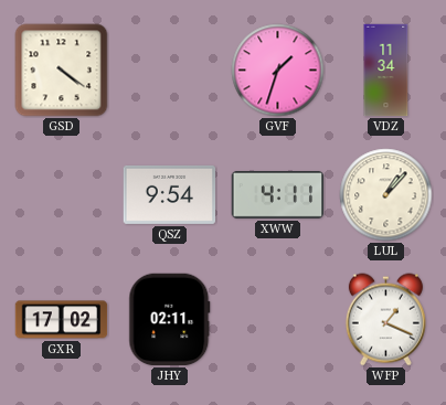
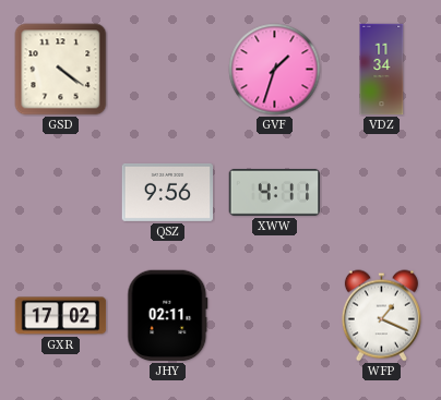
QSZ: 9:54 -> 9:56
LUL: 1:07 -> none
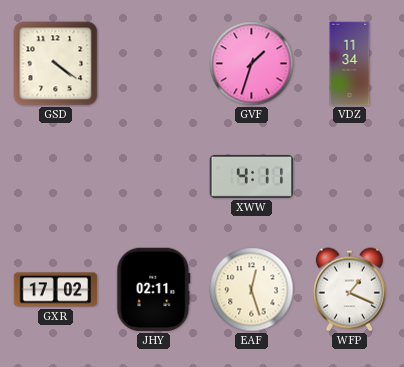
QSZ: 9:56 -> none
EAF: none -> 12:27
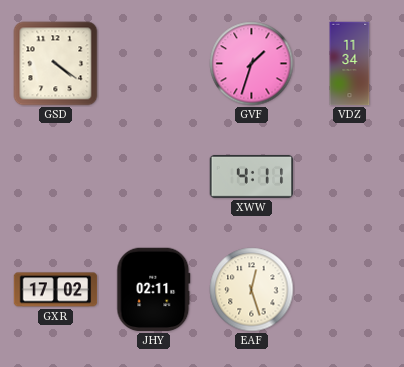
WFP: 1:19 -> none
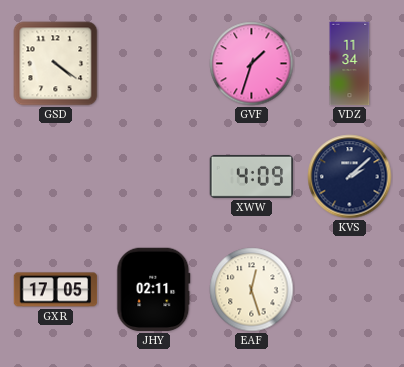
XWW: 4:11 -> 4:09
KVS: none -> 2:08
GXR: 17:02 -> 17:05
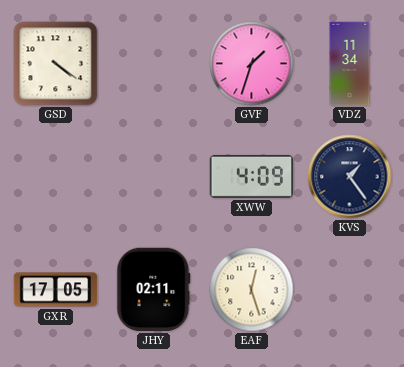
KVS: 2:08 -> 1:24
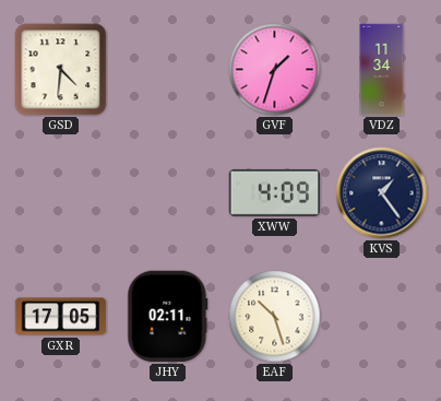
GSD: 4:21 -> 4:31
EAF: 12:27 -> 10:27
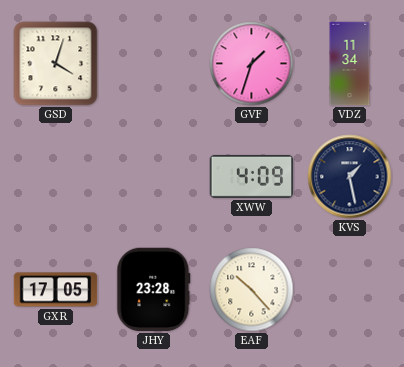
GSD: 4:31 -> 4:03
KVS: 1:24 -> 1:28
JHY: 02:11 -> 23:28
EAF: 10:27 -> 10:23
